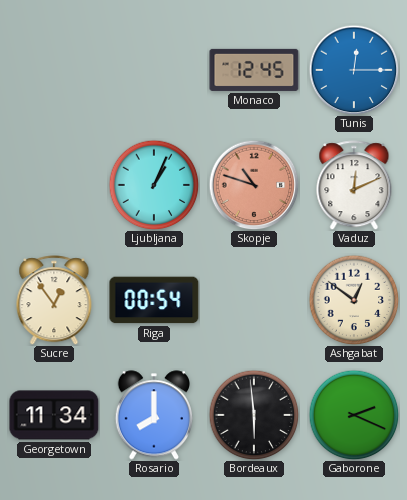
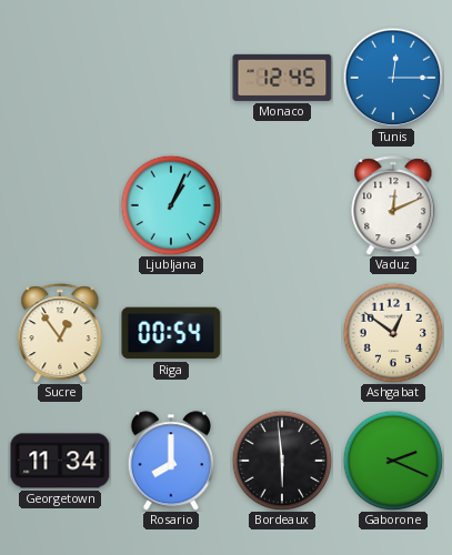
Skopje: 10:48 -> none
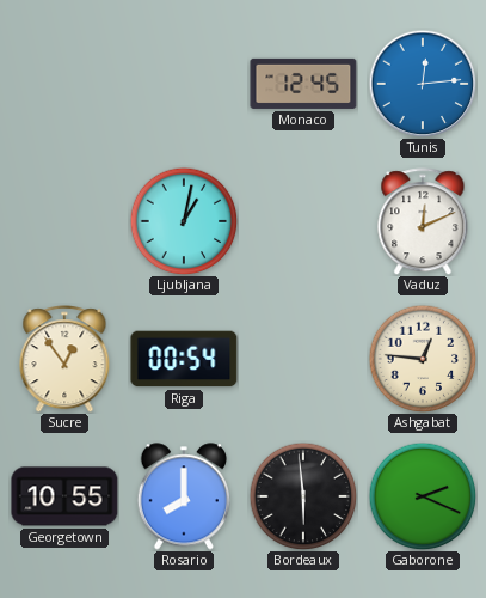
Tunis: 12:15 -> 12:14
Ljubljana: 1:04 -> 1:02
Ashgabat: 12:51 -> 12:46
Georgetown: 11:34 -> 10:55
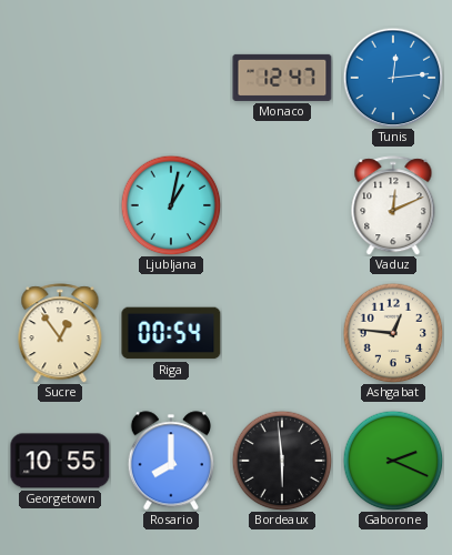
Monaco: 12:45 -> 12:47
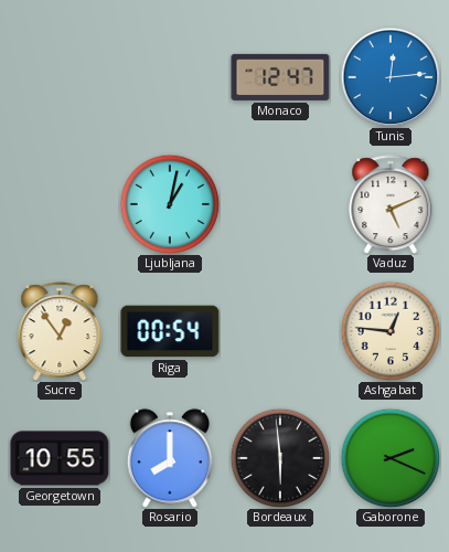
Vaduz: 12:11 -> 5:11
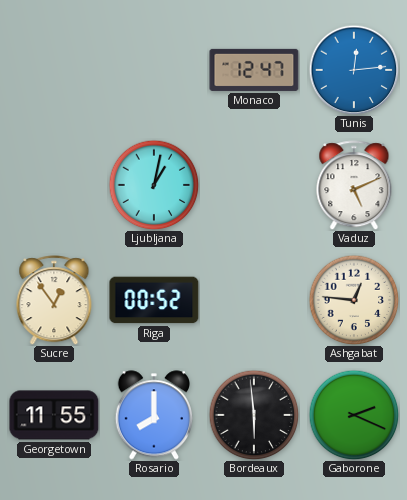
Riga: 00:54 -> 00:52
Georgetown: 10:55 -> 11:55
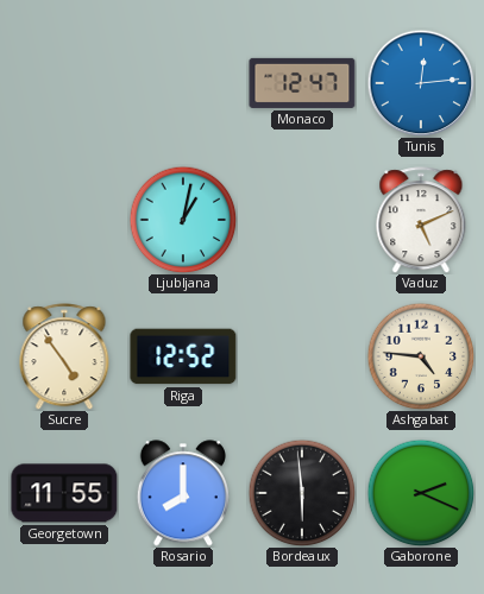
Sucre: 12:54 -> 4:54
Riga: 00:52 -> 12:52
Ashgabat: 12:46 -> 4:46
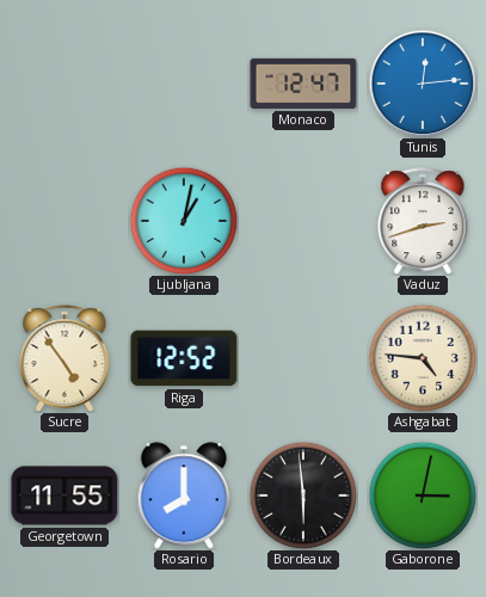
Vaduz: 5:11 -> 2:42
Gaborone: 2:19 -> 3:02
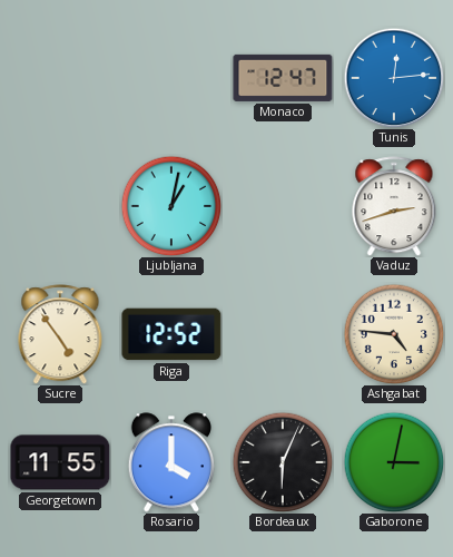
Rosario: 8:00 -> 4:00
Bordeaux: 5:59 -> 6:04
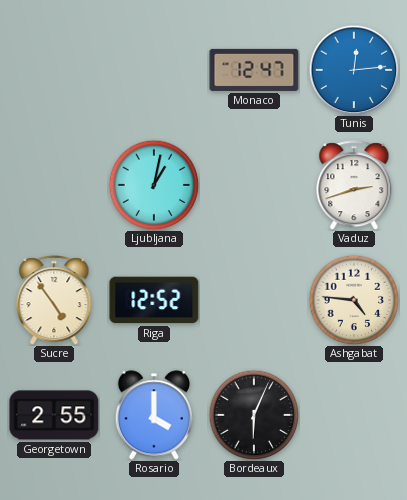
Georgetown: 11:55 -> 2:55
Gaborone: 3:02 -> none
